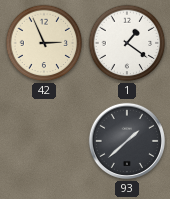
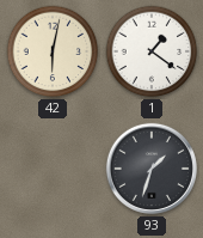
42: 2:56 -> 6:02
93: 1:38 -> 1:33
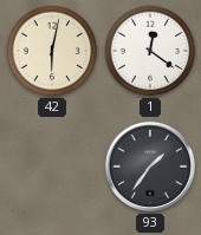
1: 1:21 -> 12:21
93: 1:33 -> 1:36
